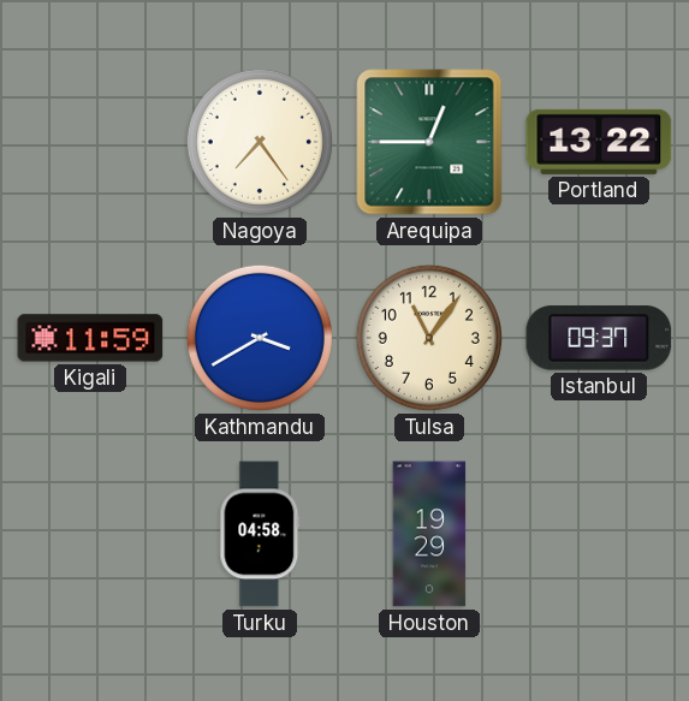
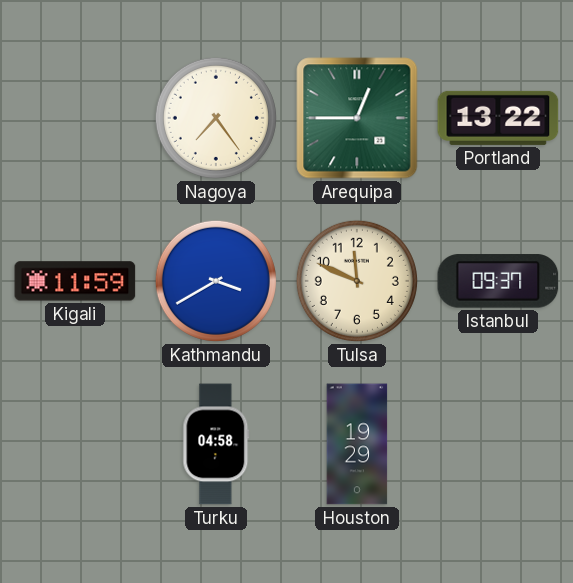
Tulsa: 11:06 -> 11:49
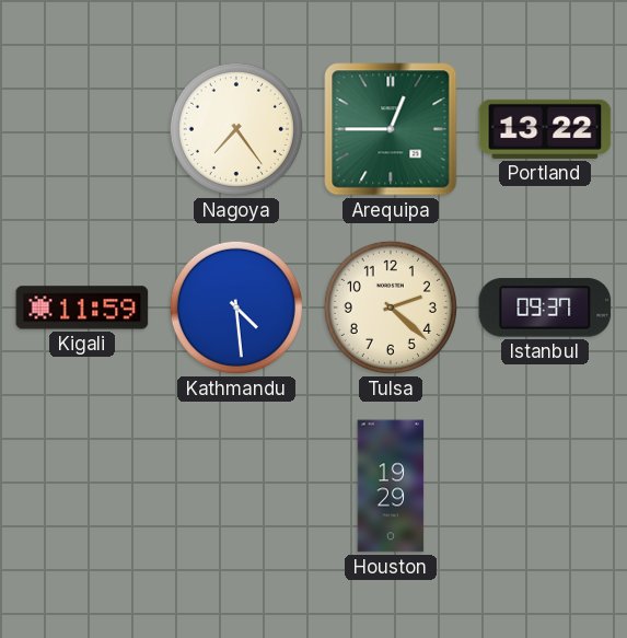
Kathmandu: 3:40 -> 4:29
Tulsa: 11:49 -> 2:22
Turku: 04:58 -> none
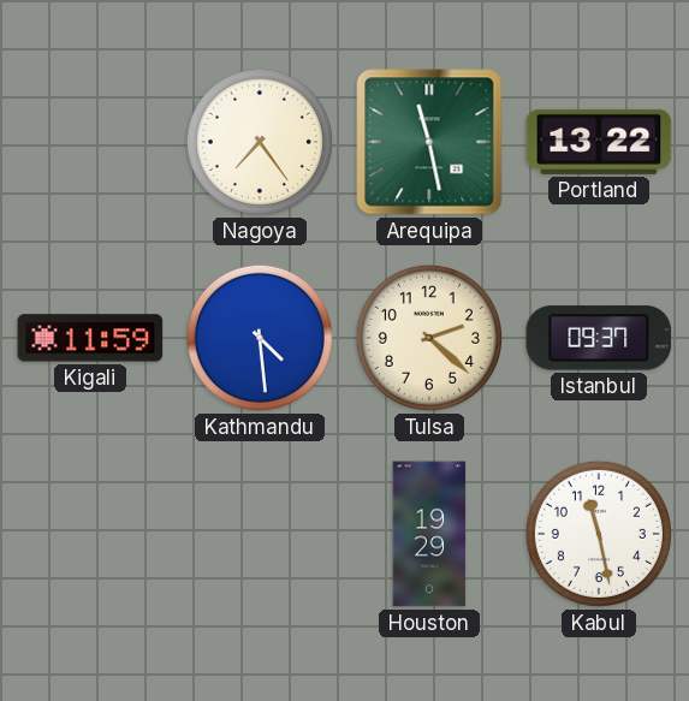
Arequipa: 12:45 -> 11:28
Kabul: none -> 11:28
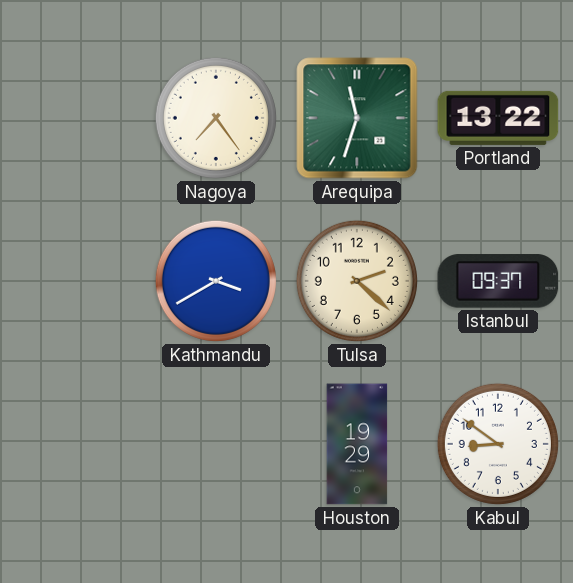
Arequipa: 11:28 -> 11:33
Kigali: 11:59 -> none
Kathmandu: 4:29 -> 3:40
Kabul: 11:28 -> 8:51
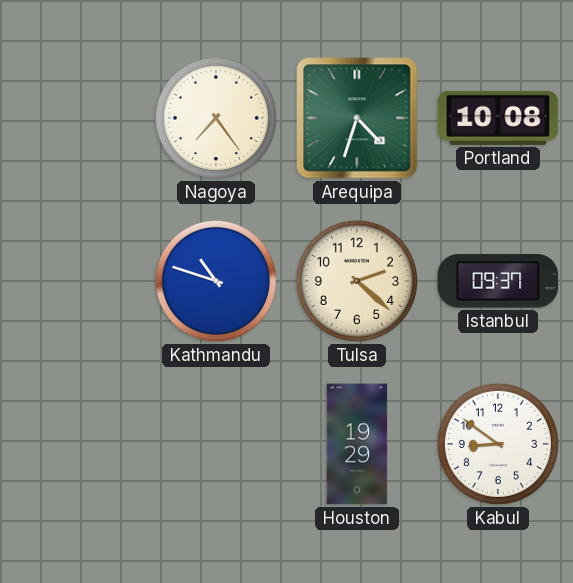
Arequipa: 11:33 -> 4:33
Portland: 13:22 -> 10:08
Kathmandu: 3:40 -> 10:48
